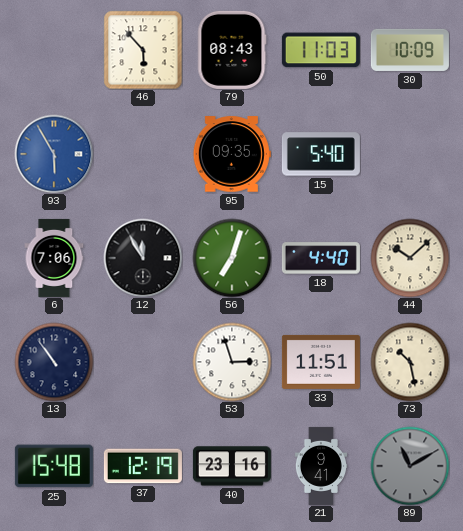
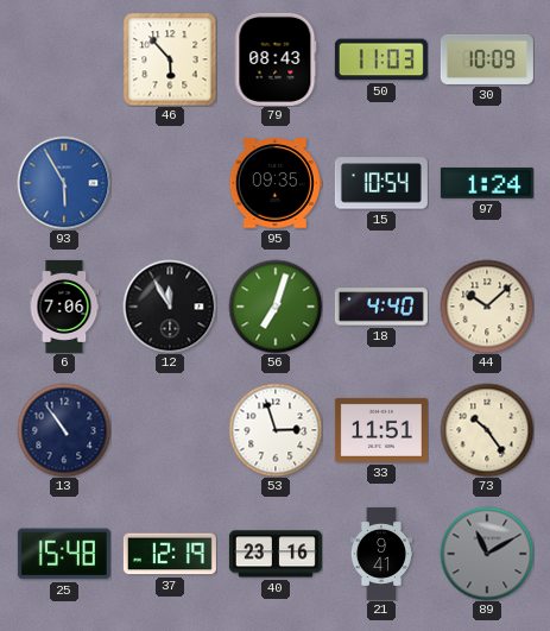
15: 5:40 -> 10:54
97: none -> 1:24
73: 10:28 -> 10:24
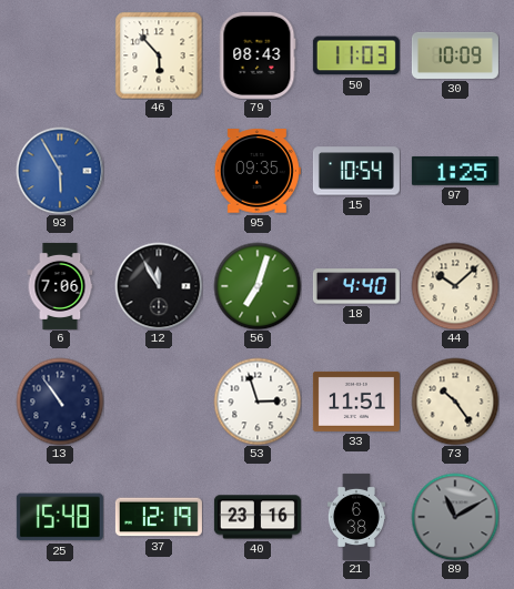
97: 1:24 -> 1:25
21: 9:41 -> 6:38
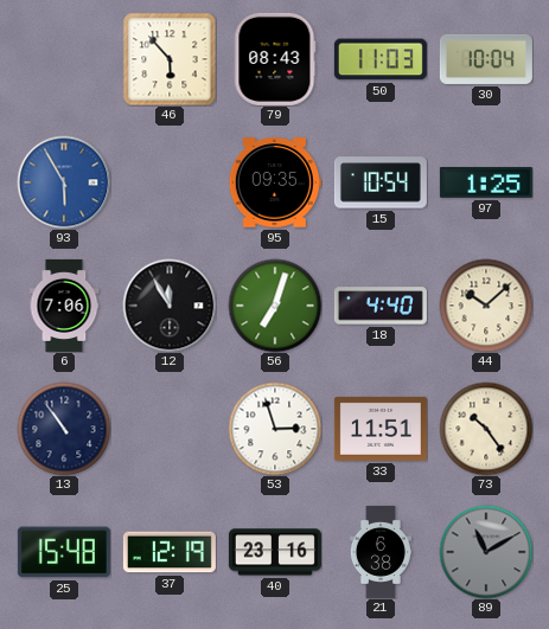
30: 10:09 -> 10:04
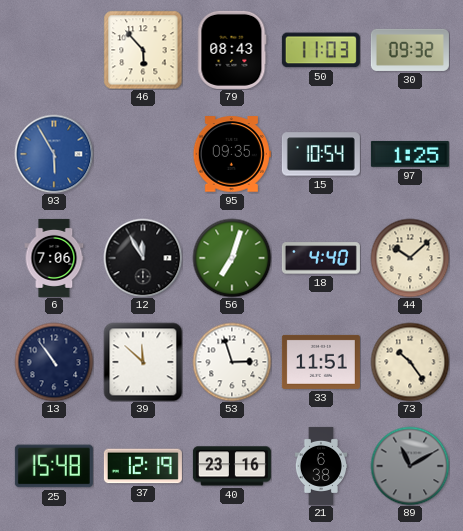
30: 10:04 -> 09:32
39: none -> 11:52
